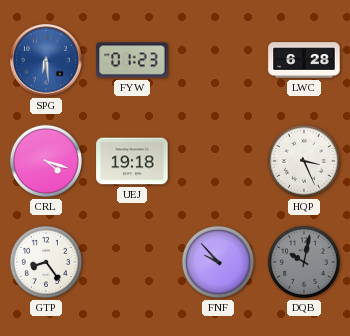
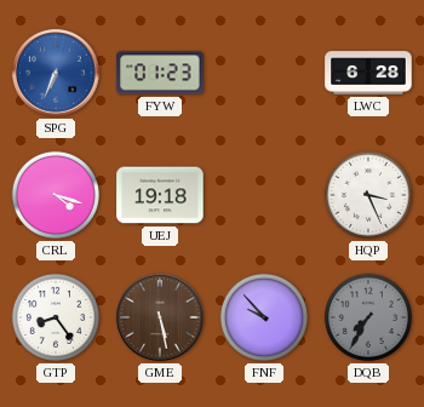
SPG: 6:29 -> 6:34
GME: none -> 5:28
DQB: 10:02 -> 7:35
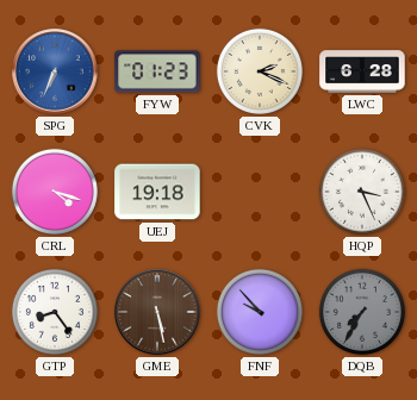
CVK: none -> 2:19
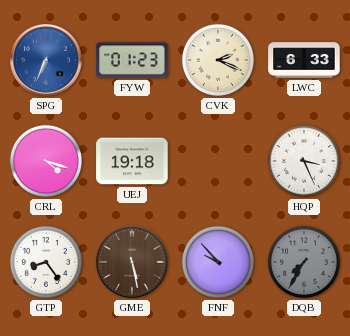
LWC: 6:28 -> 6:33
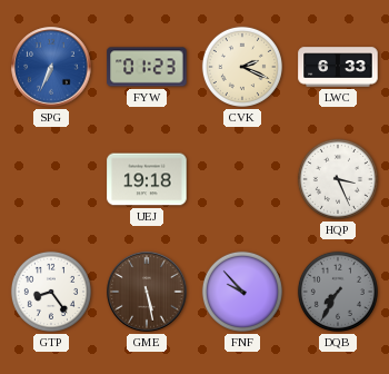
CRL: 4:18 -> none
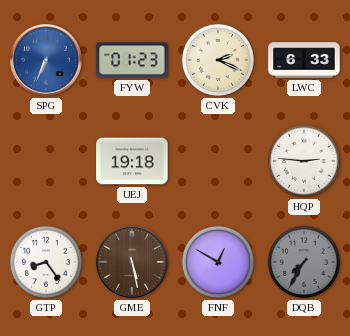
HQP: 3:26 -> 2:46
FNF: 9:53 -> 12:50
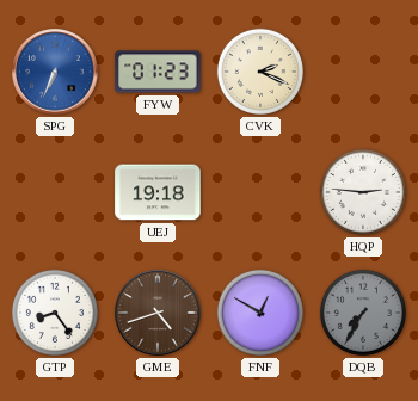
LWC: 6:33 -> none
GME: 5:28 -> 4:42
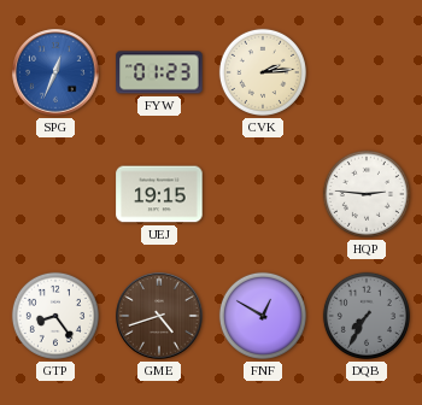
SPG: 6:34 -> 12:34
CVK: 2:19 -> 2:14
UEJ: 19:18 -> 19:15
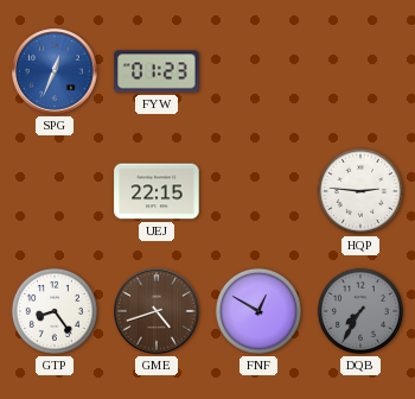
CVK: 2:14 -> none
UEJ: 19:15 -> 22:15
